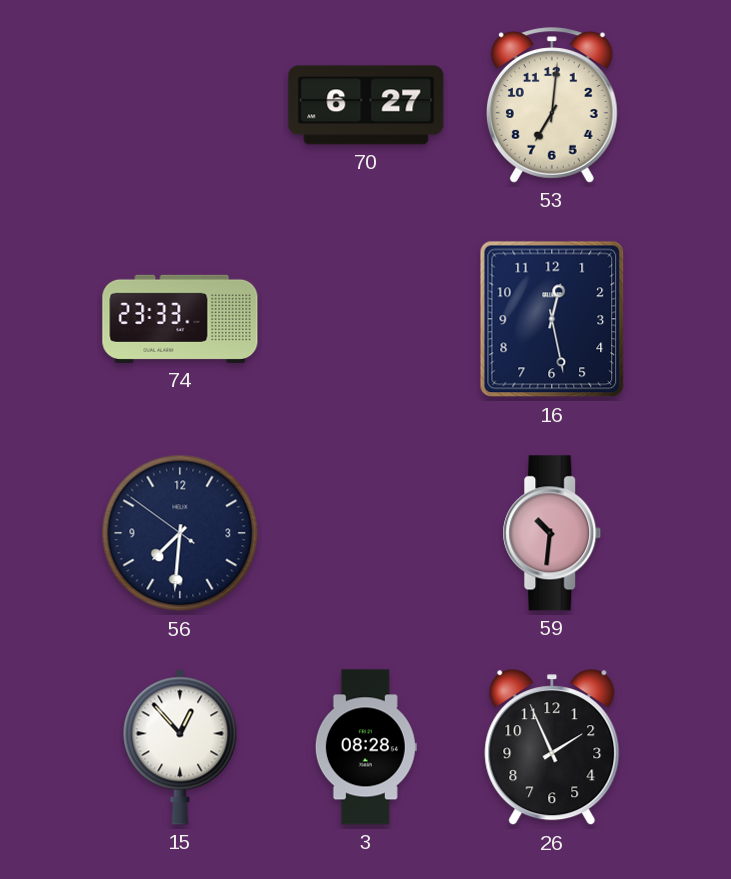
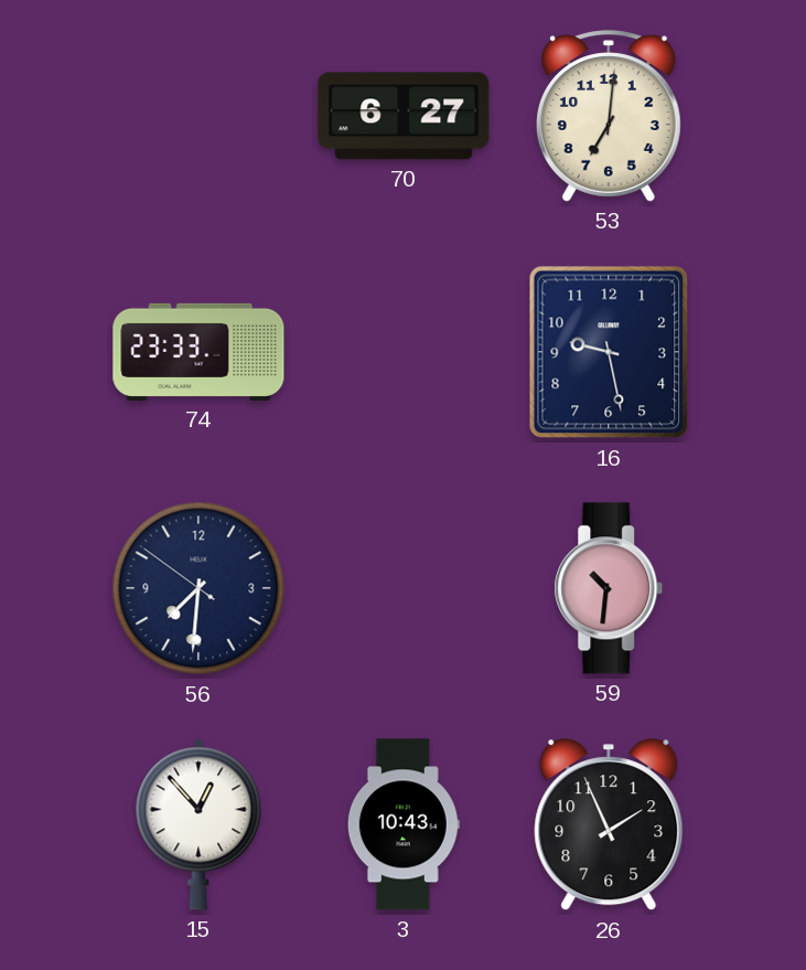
16: 12:28 -> 9:28
3: 08:28 -> 10:43
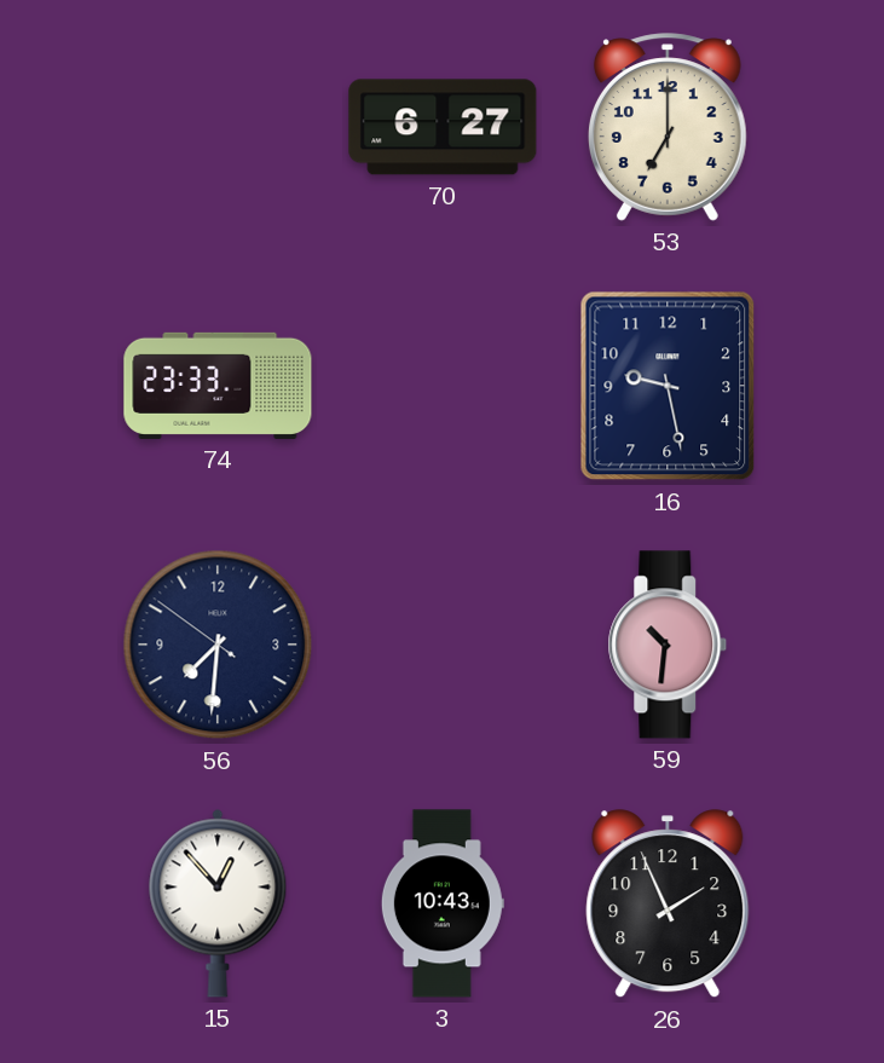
53: 7:01 -> 7:00
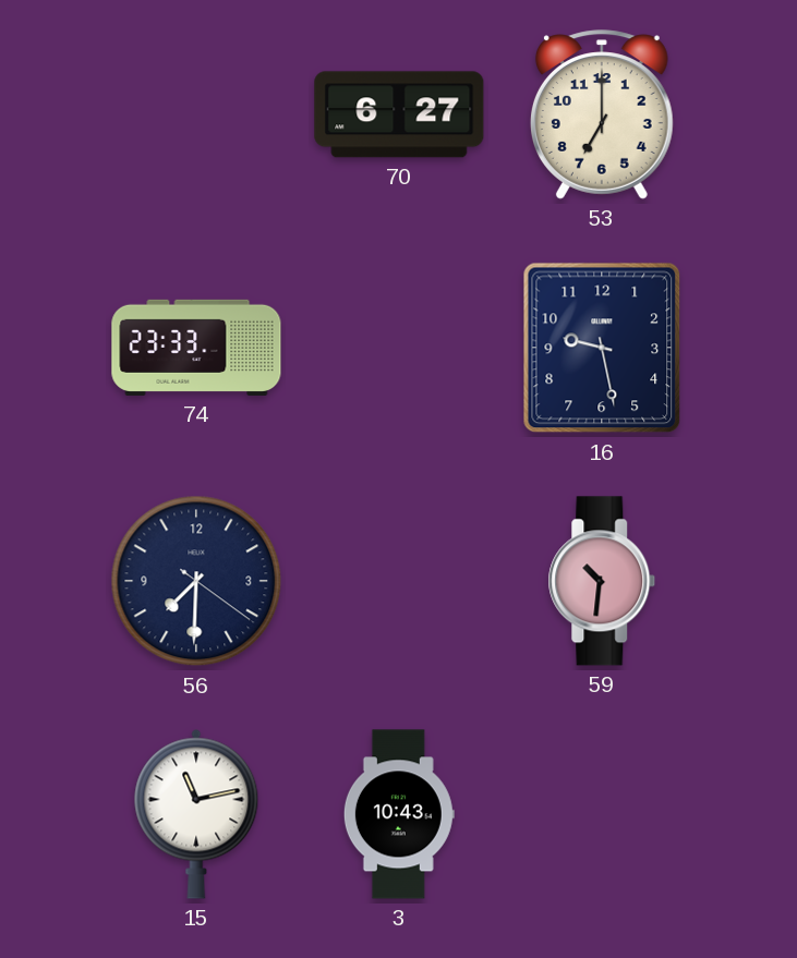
56: 7:30:51 -> 7:30:21
15: 12:53 -> 11:13
26: 1:56 -> none
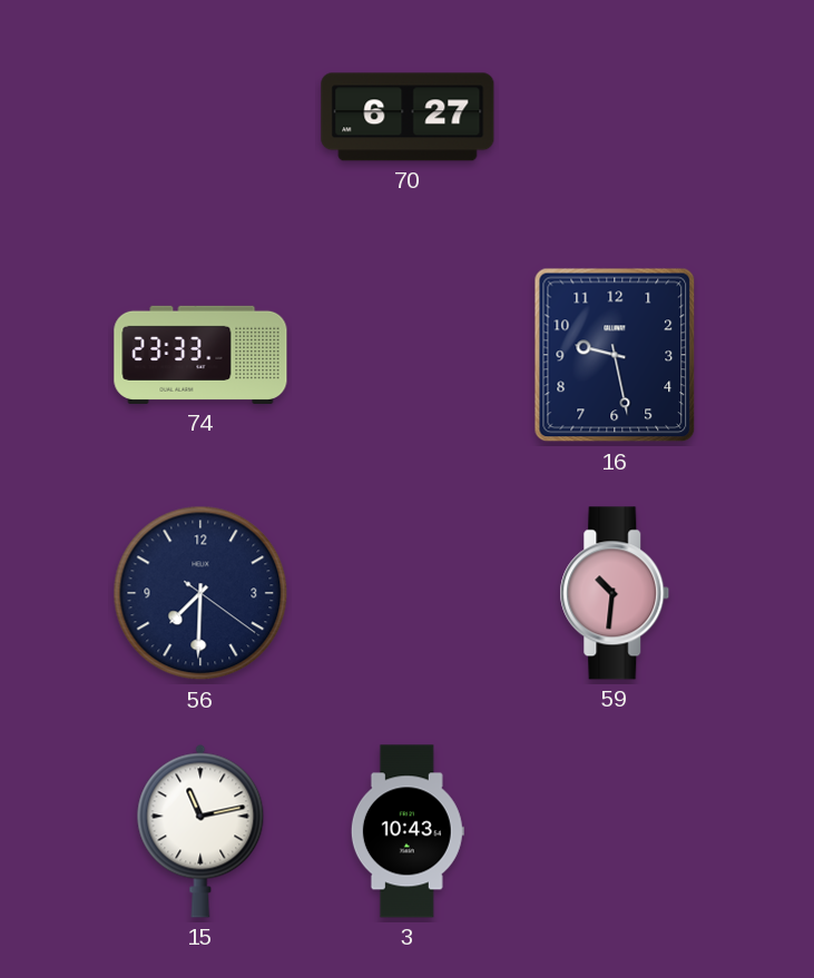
53: 7:00 -> none
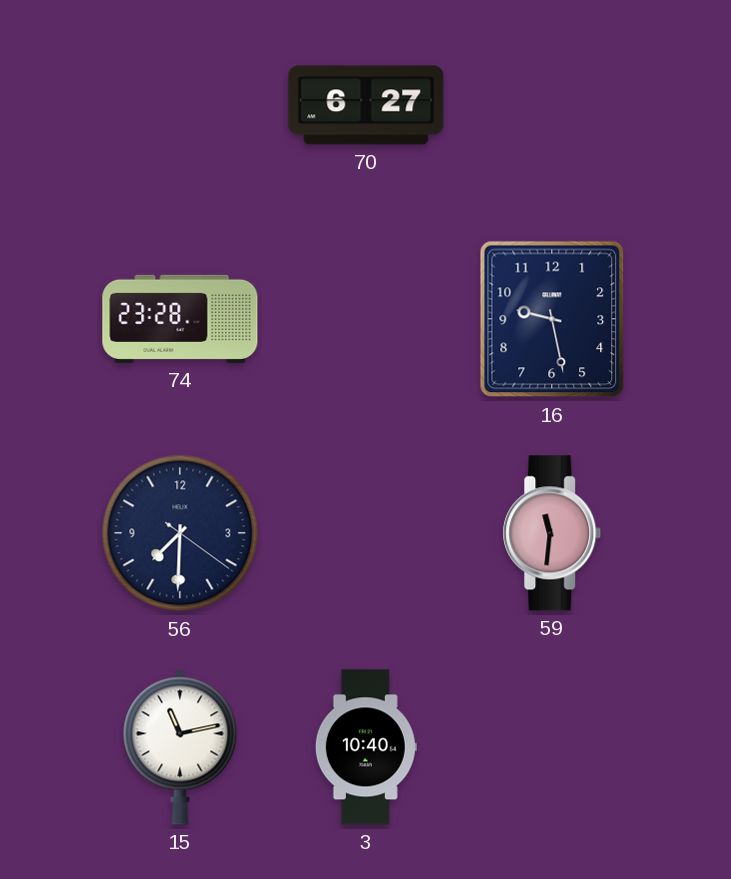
74: 23:33 -> 23:28
59: 10:31 -> 11:31
3: 10:43 -> 10:40
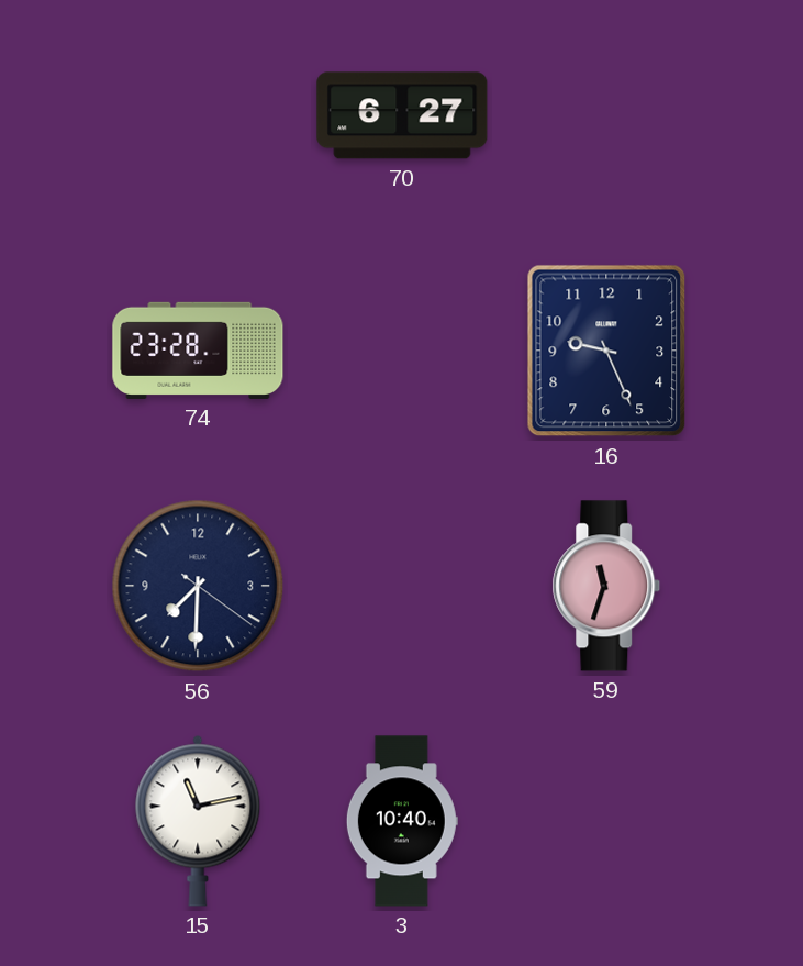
16: 9:28 -> 9:26
59: 11:31 -> 11:33
